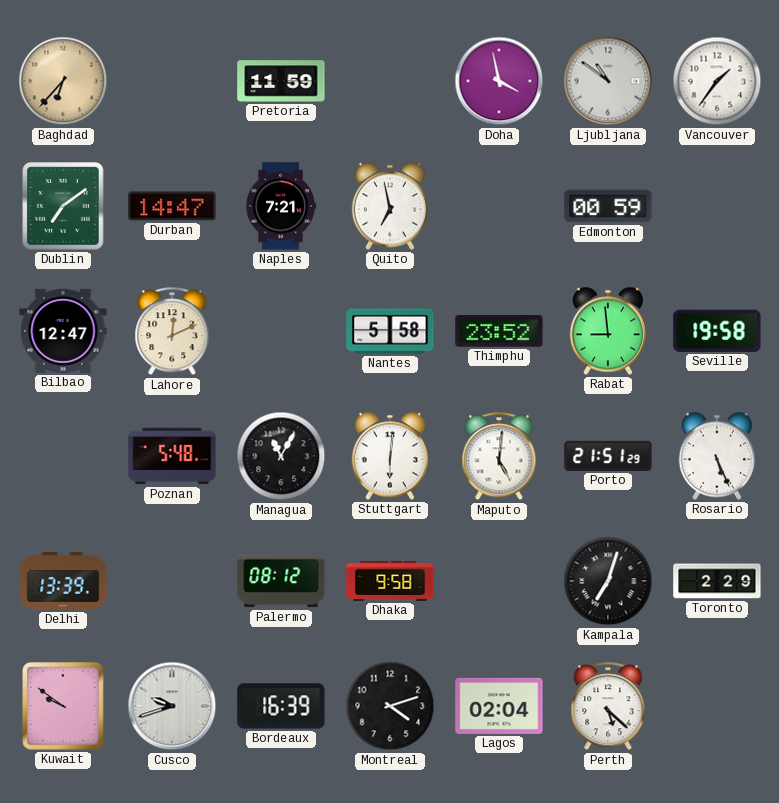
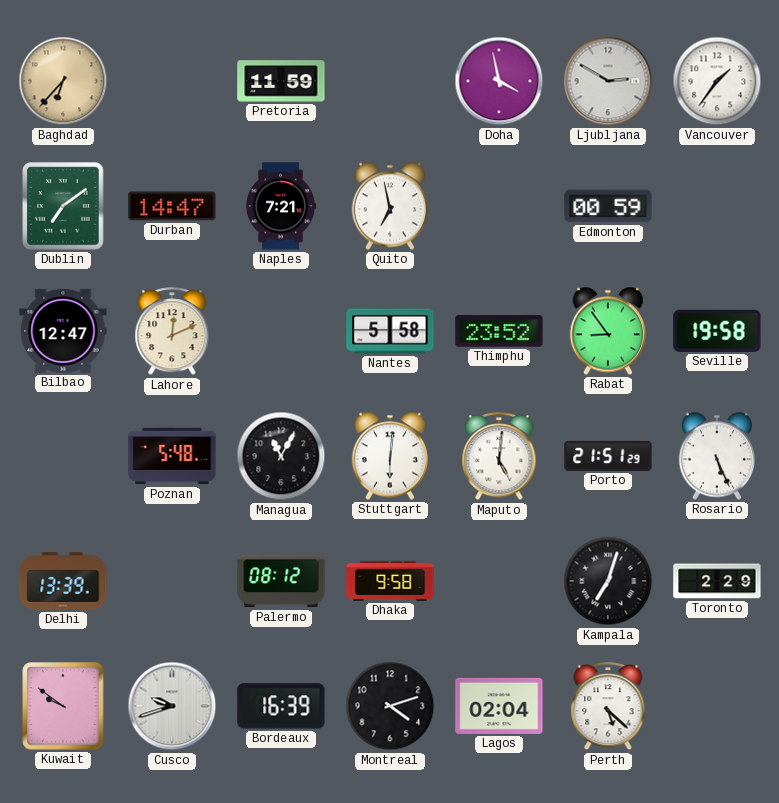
Ljubljana: 10:51 -> 2:50
Rabat: 8:59 -> 8:54
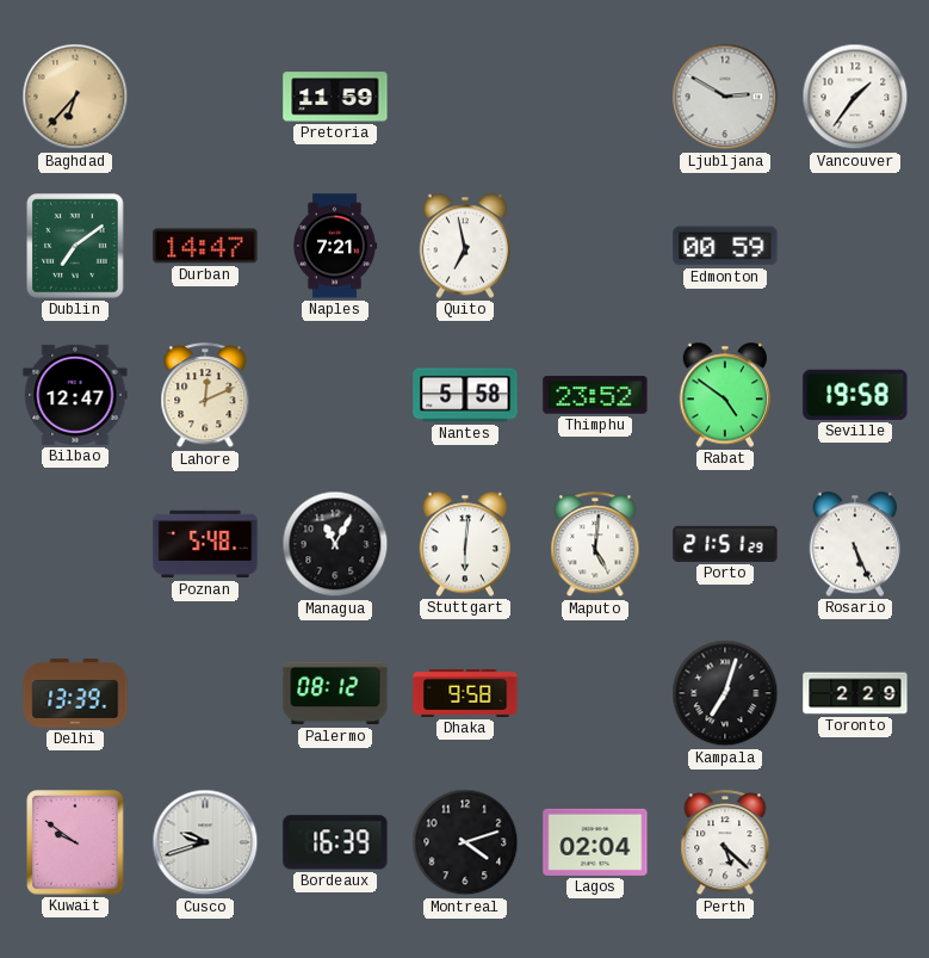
Doha: 3:58 -> none
Rabat: 8:54 -> 4:51
